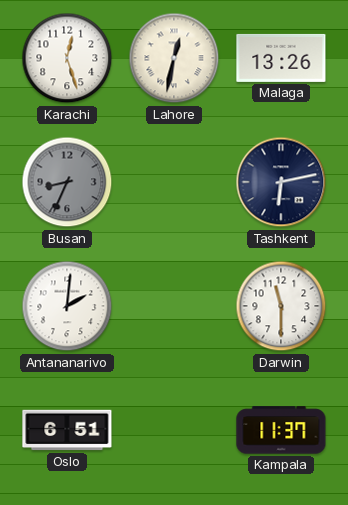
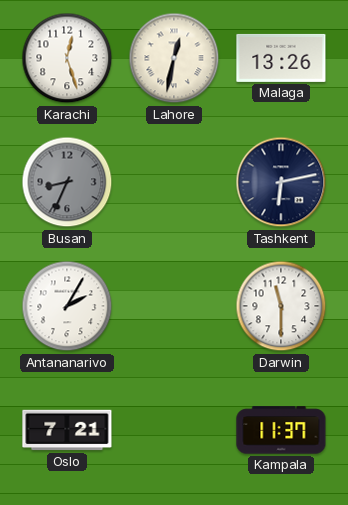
Antananarivo: 2:01 -> 2:05
Oslo: 6:51 -> 7:21
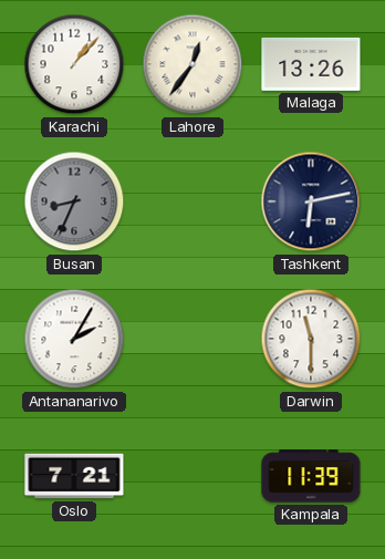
Karachi: 12:27 -> 1:07
Lahore: 12:32 -> 12:36
Kampala: 11:37 -> 11:39
